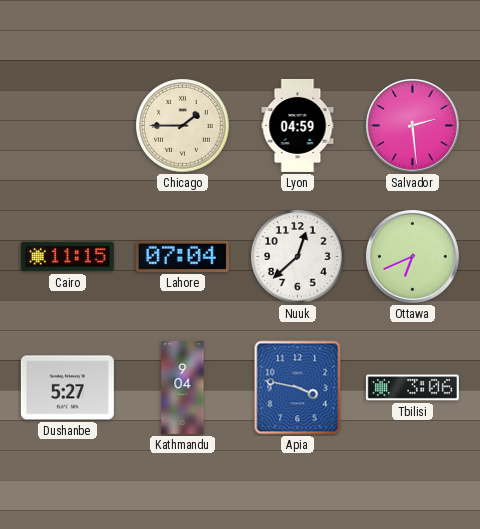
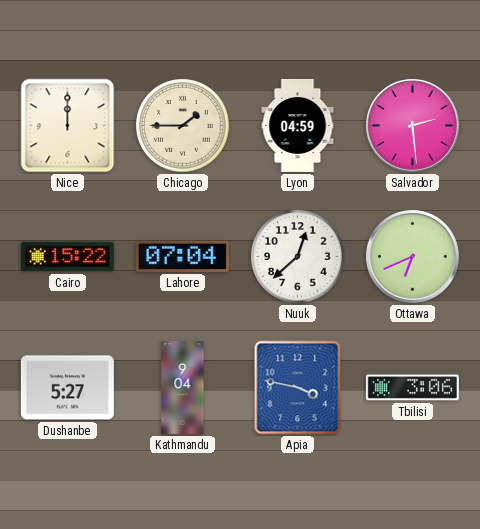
Nice: none -> 12:00
Cairo: 11:15 -> 15:22
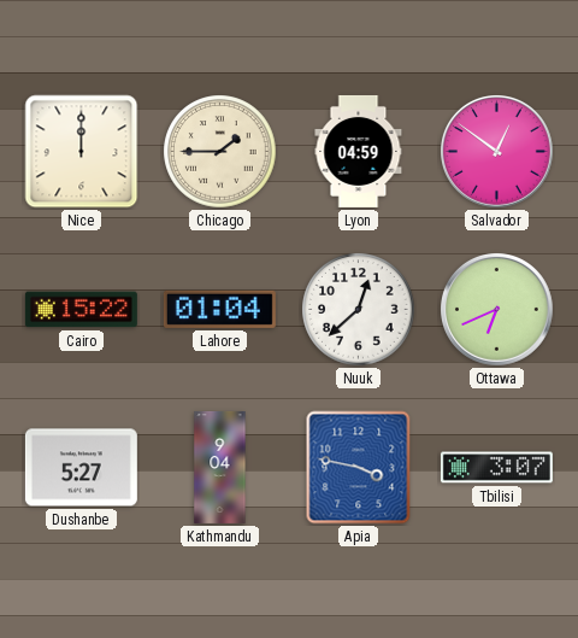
Salvador: 2:29 -> 12:51
Lahore: 07:04 -> 01:04
Tbilisi: 3:06 -> 3:07
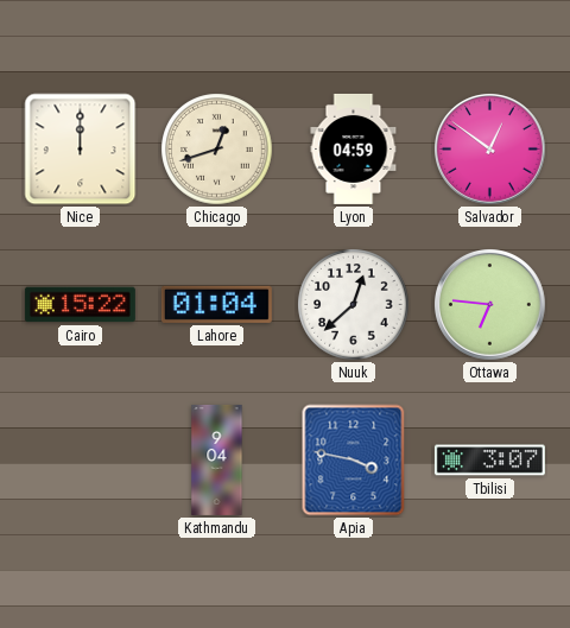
Chicago: 1:45 -> 12:42
Ottawa: 6:41 -> 6:46
Dushanbe: 5:27 -> none
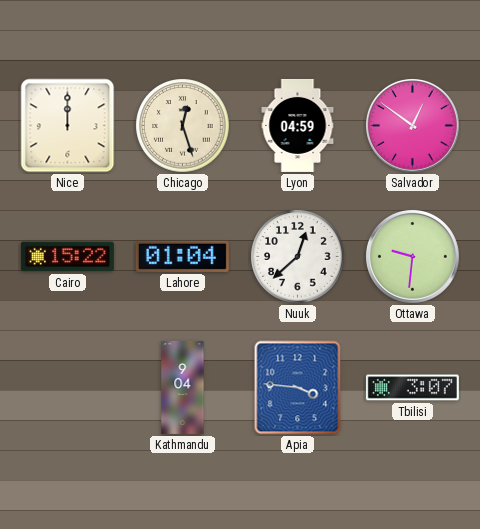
Chicago: 12:42 -> 12:27
Ottawa: 6:46 -> 9:31
Apia: 3:47 -> 3:46
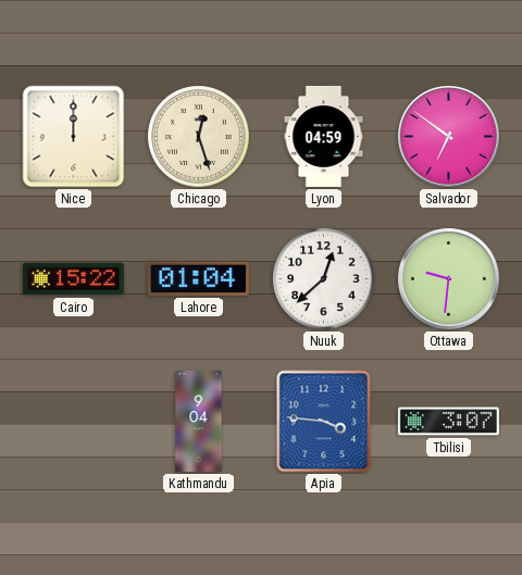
Salvador: 12:51 -> 6:51
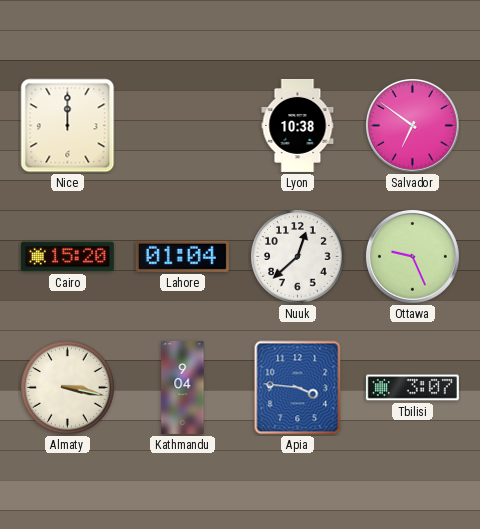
Chicago: 12:27 -> none
Lyon: 04:59 -> 10:38
Cairo: 15:22 -> 15:20
Ottawa: 9:31 -> 9:26
Almaty: none -> 3:17
